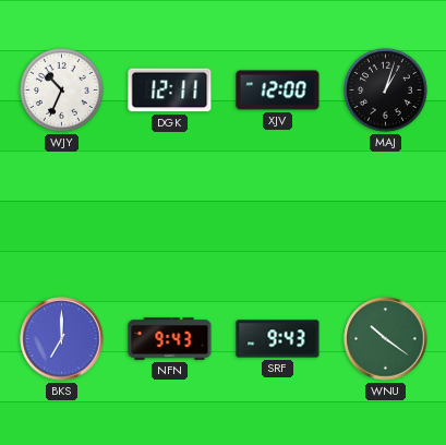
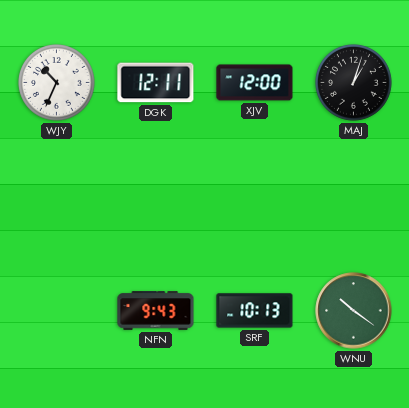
BKS: 7:00 -> none
SRF: 9:43 -> 10:13
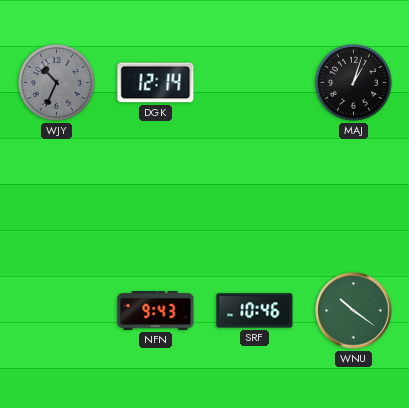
WJY dial: white -> grey
DGK: 12:11 -> 12:14
XJV: 12:00 -> none
SRF: 10:13 -> 10:46
